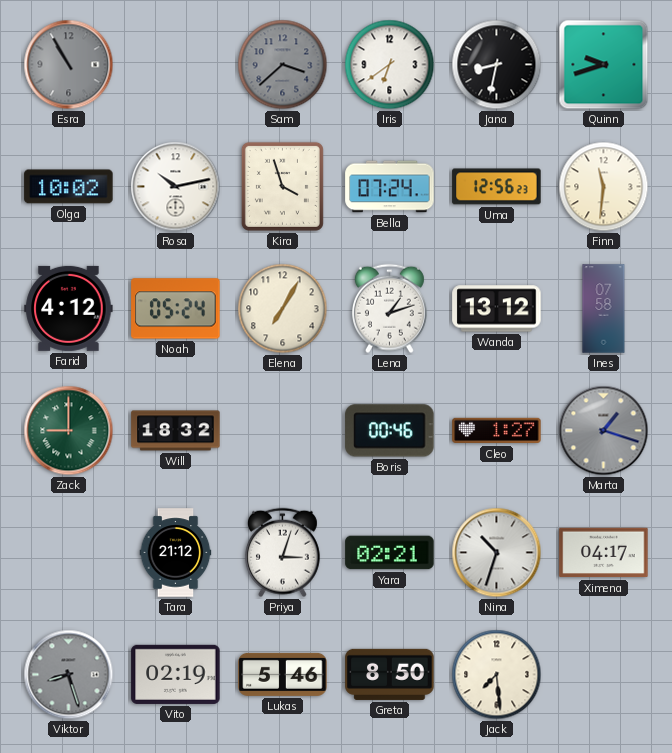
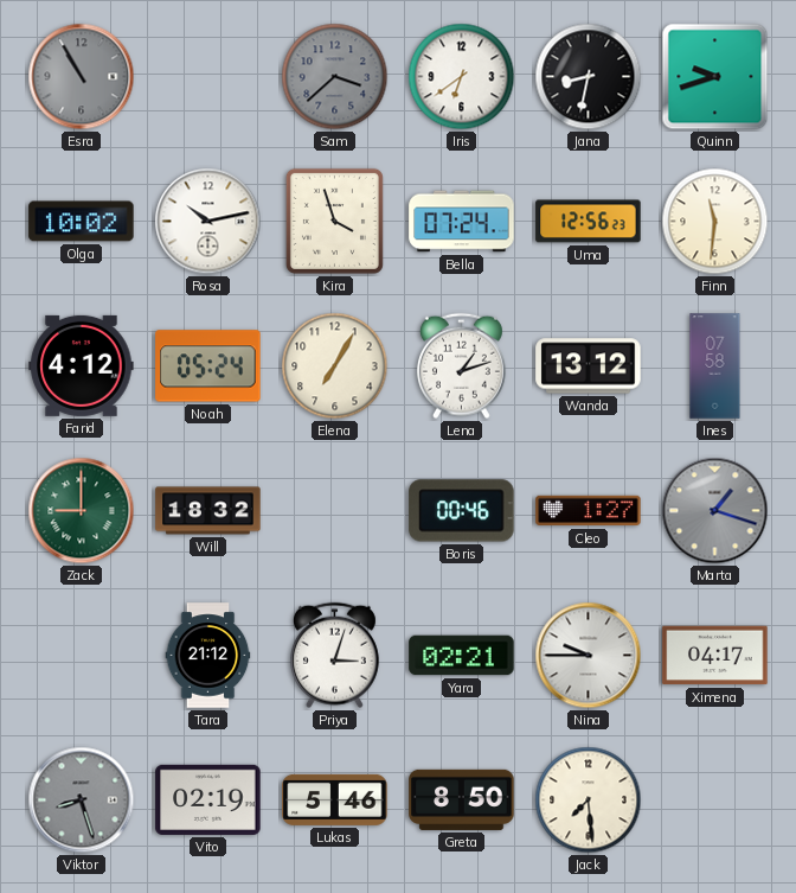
Nina: 10:33 -> 9:45
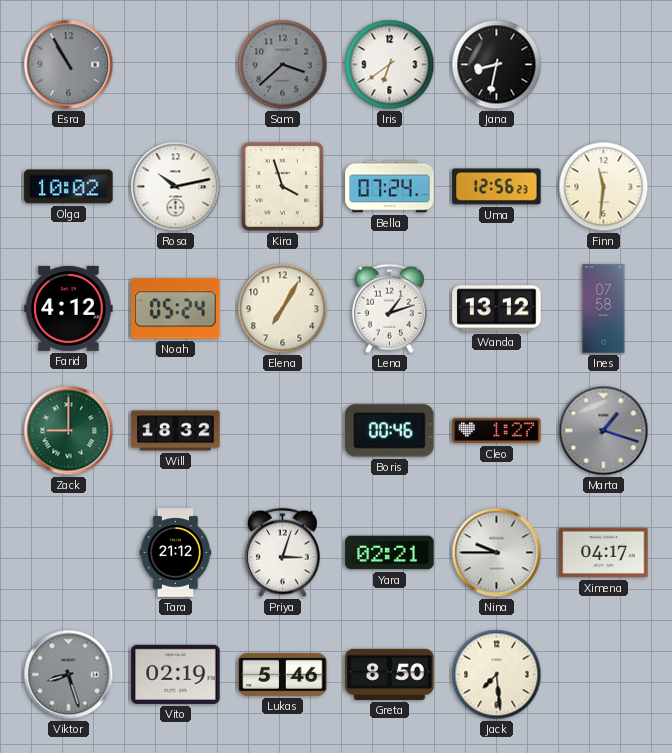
Quinn: 9:42 -> none
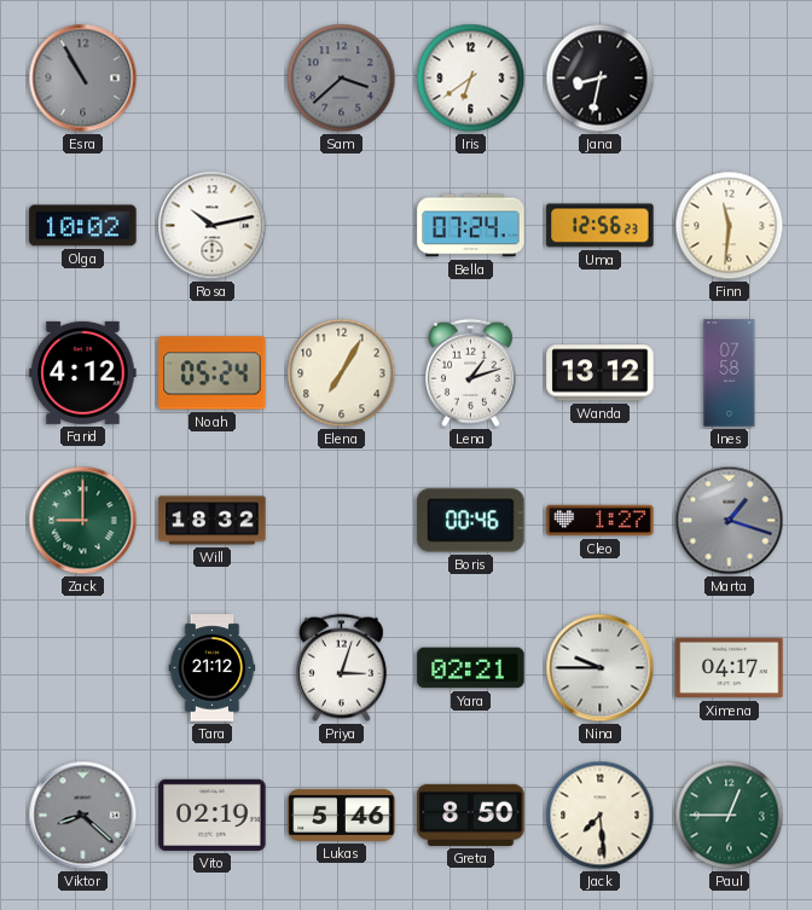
Kira: 3:57 -> none
Viktor: 8:27 -> 8:22
Paul: none -> 12:45
